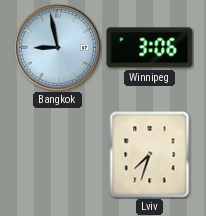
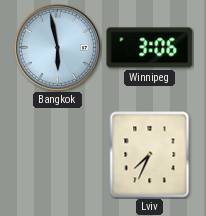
Bangkok: 8:58 -> 5:58
Lviv: 7:33 -> 7:34
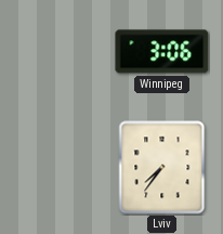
Bangkok: 5:58 -> none
Lviv: 7:34 -> 7:36
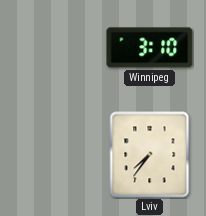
Winnipeg: 3:06 -> 3:10
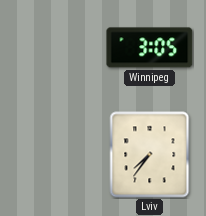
Winnipeg: 3:10 -> 3:05
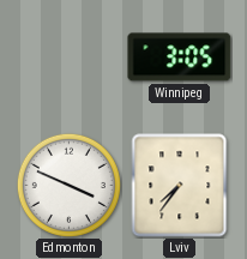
Edmonton: none -> 3:49
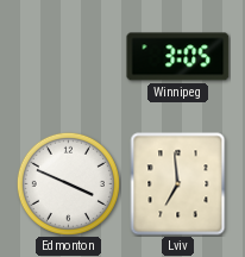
Lviv: 7:36 -> 6:59
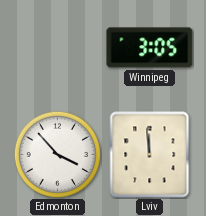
Edmonton: 3:49 -> 3:53
Lviv: 6:59 -> 11:59
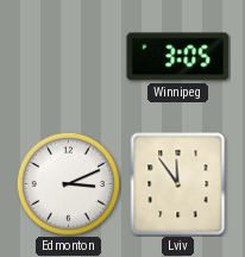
Edmonton: 3:53 -> 3:11
Lviv: 11:59 -> 11:54
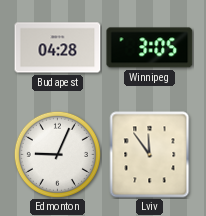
Budapest: none -> 04:28
Edmonton: 3:11 -> 9:04
